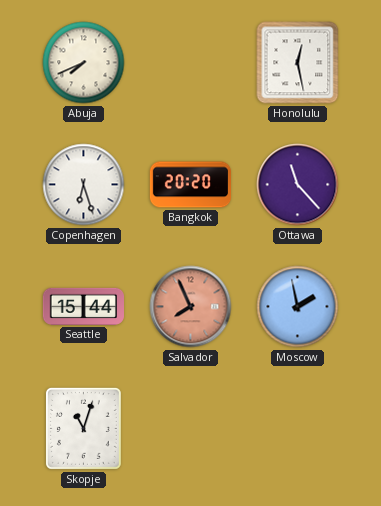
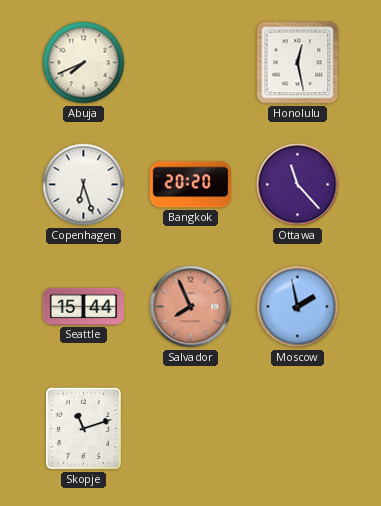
Skopje: 11:03 -> 11:12
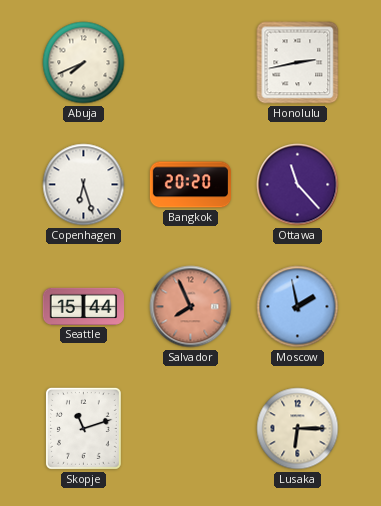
Honolulu: 12:28 -> 2:43
Lusaka: none -> 6:15
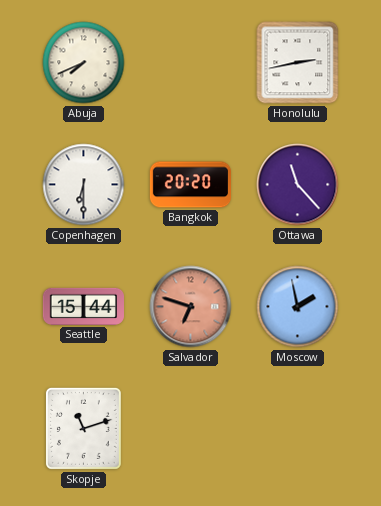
Copenhagen: 6:27 -> 6:30
Salvador: 7:56 -> 6:48
Lusaka: 6:15 -> none
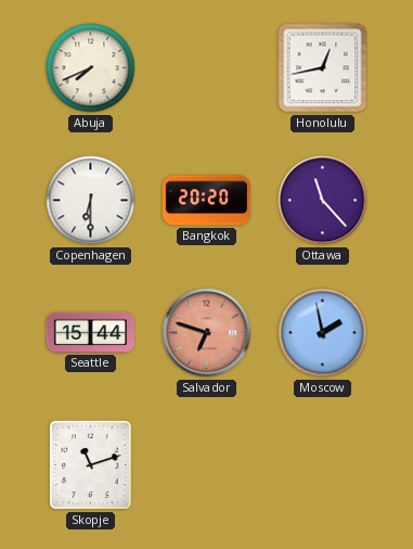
Honolulu: 2:43 -> 12:43
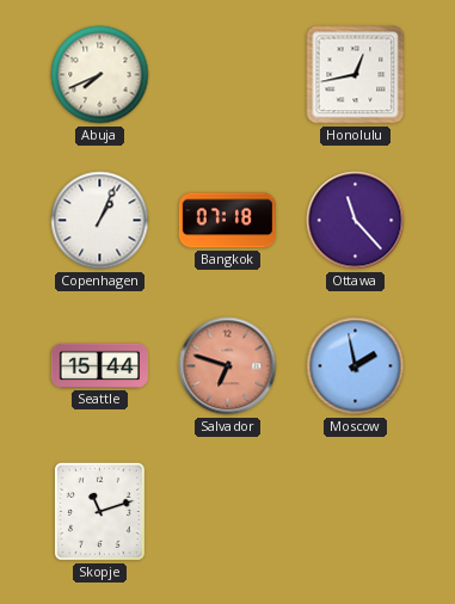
Copenhagen: 6:30 -> 1:04
Bangkok: 20:20 -> 07:18
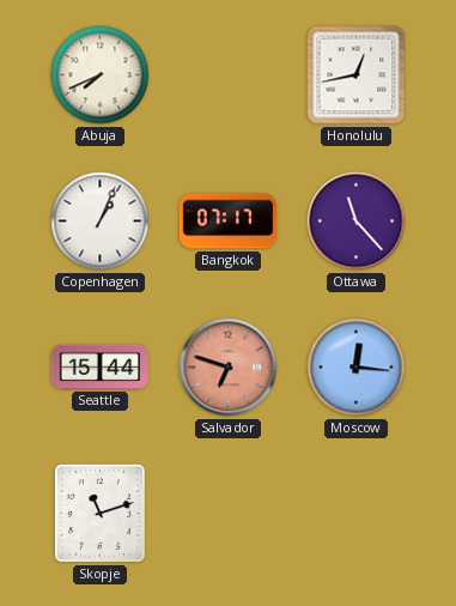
Bangkok: 07:18 -> 07:17
Moscow: 1:58 -> 12:16
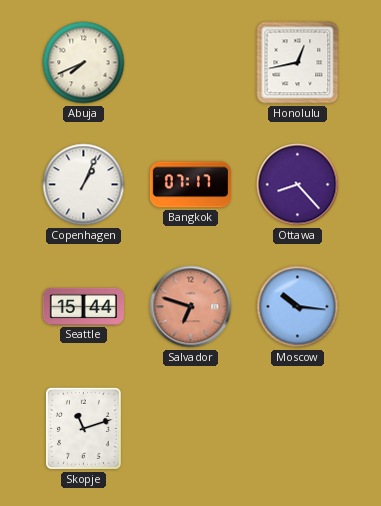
Ottawa: 11:23 -> 8:23
Moscow: 12:16 -> 10:16
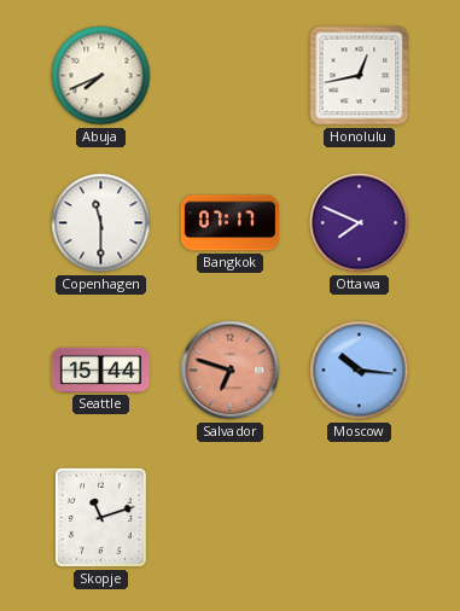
Copenhagen: 1:04 -> 11:30
Ottawa: 8:23 -> 7:49
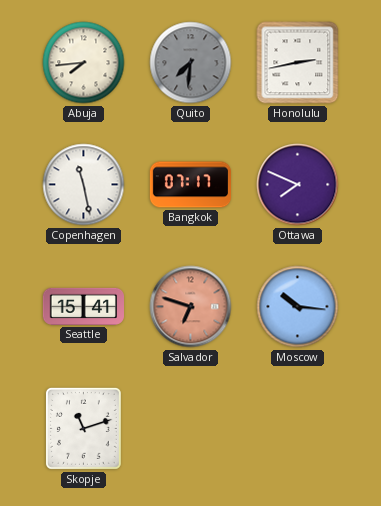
Abuja: 7:41 -> 7:44
Quito: none -> 7:31
Honolulu: 12:43 -> 2:43
Copenhagen: 11:30 -> 11:28
Seattle: 15:44 -> 15:41
